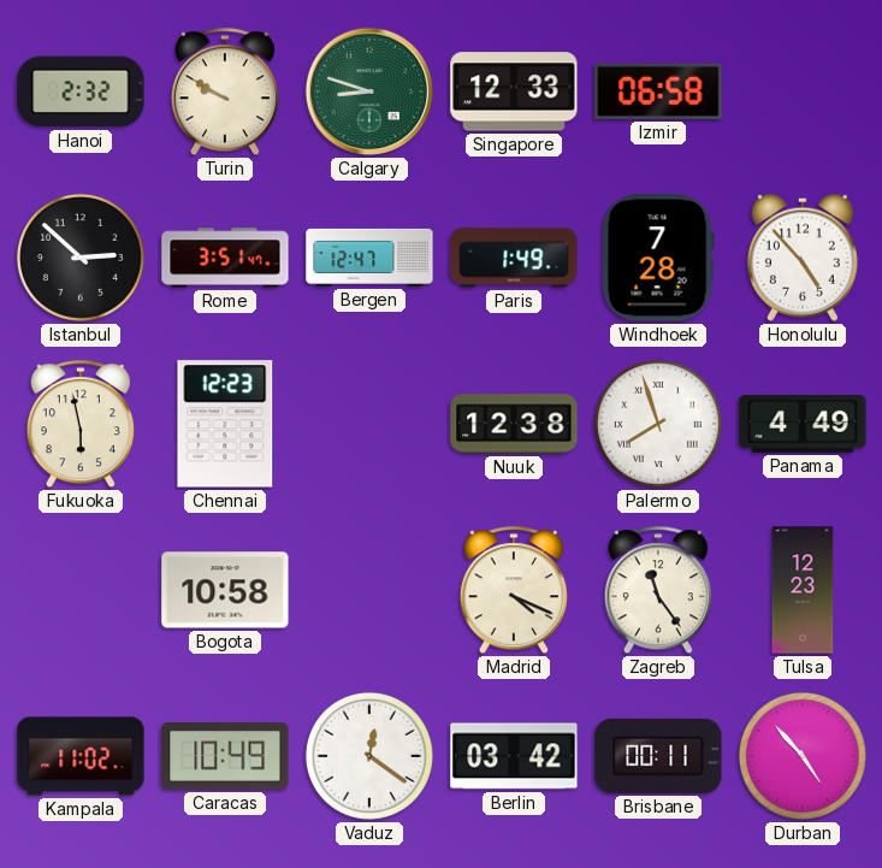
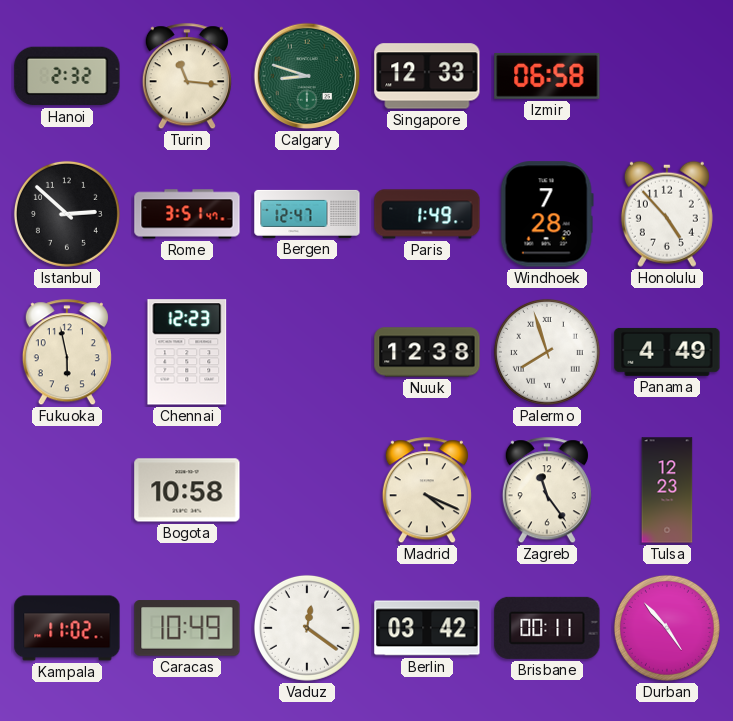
Turin: 9:50 -> 11:16
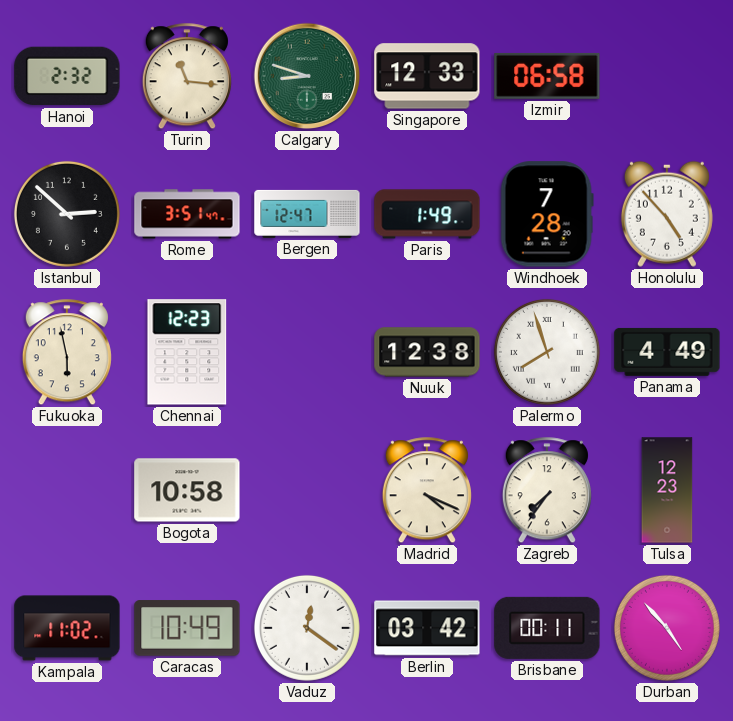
Zagreb: 11:24 -> 7:36
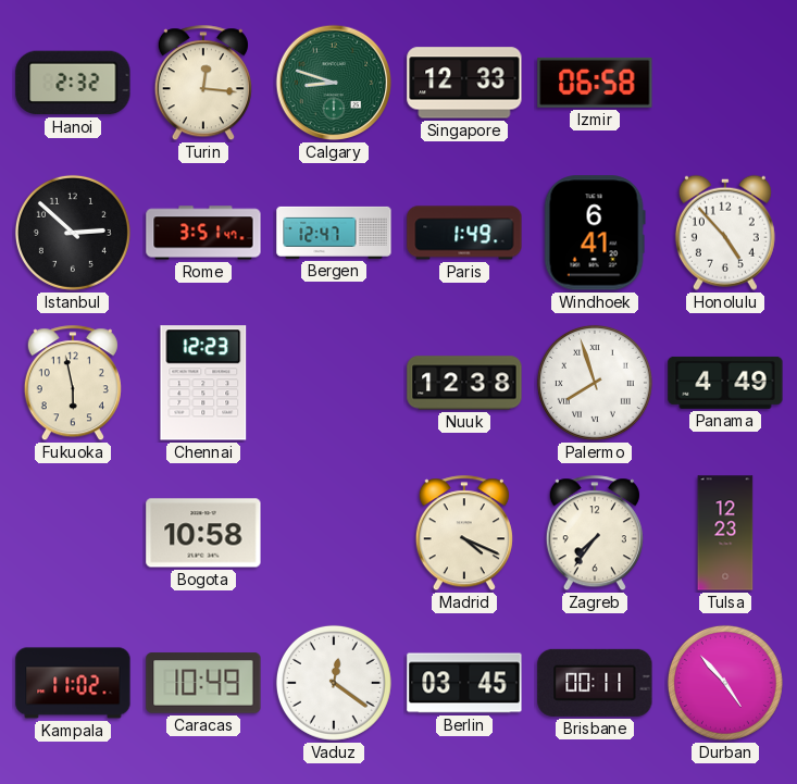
Turin: 11:16 -> 12:16
Windhoek: 7:28 -> 6:41
Berlin: 03:42 -> 03:45
